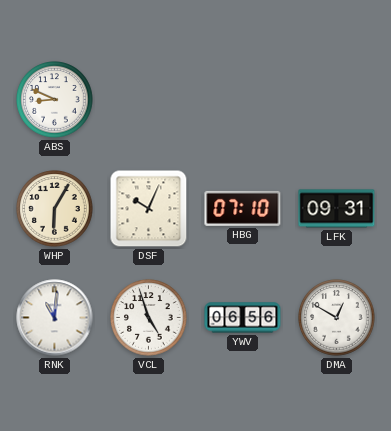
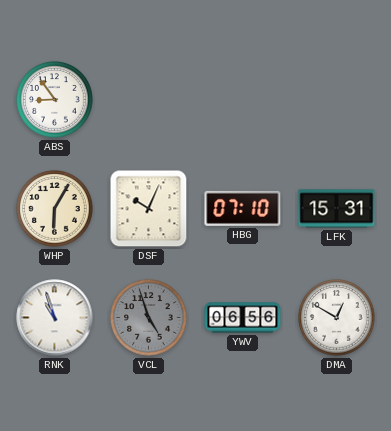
ABS: 8:49 -> 8:54
LFK: 09:31 -> 15:31
RNK: 11:01 -> 10:57
VCL dial: white -> grey
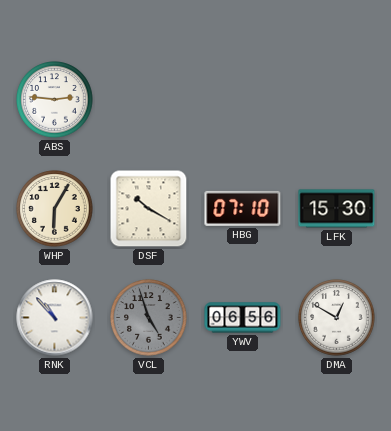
ABS: 8:54 -> 2:46
DSF: 10:04 -> 10:20
LFK: 15:31 -> 15:30
RNK: 10:57 -> 10:53
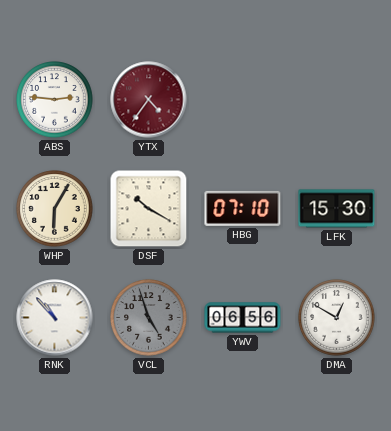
YTX: none -> 4:36
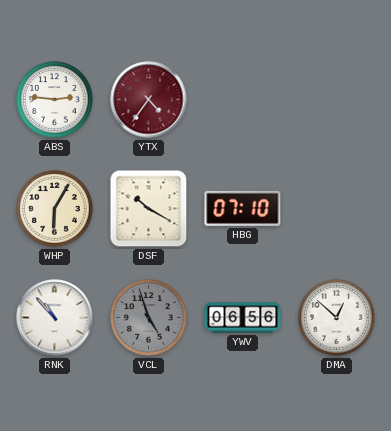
LFK: 15:30 -> none
DMA: 12:50 -> 12:52
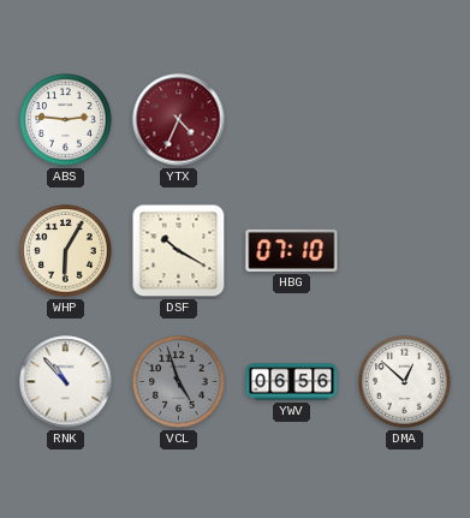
YTX: 4:36 -> 4:34
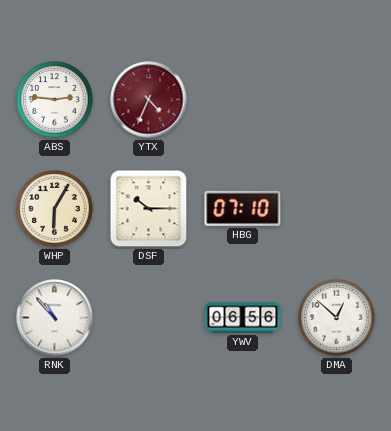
DSF: 10:20 -> 10:15
VCL: 4:57 -> none
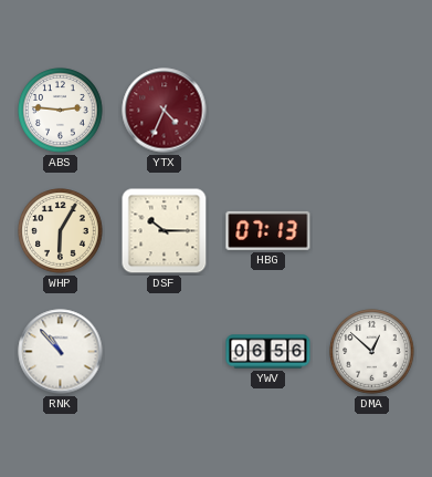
HBG: 07:10 -> 07:13
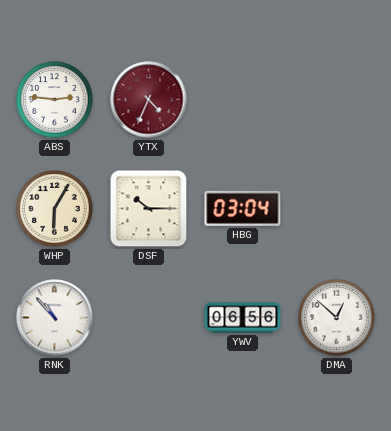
HBG: 07:13 -> 03:04
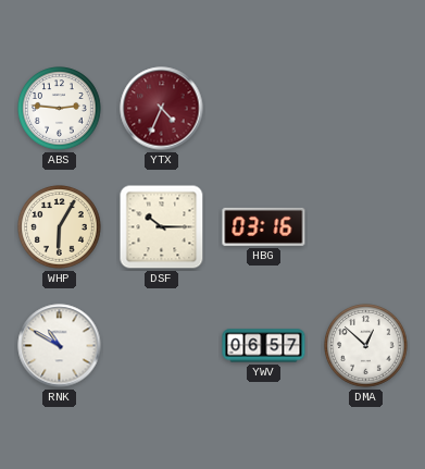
HBG: 03:04 -> 03:16
RNK: 10:53 -> 10:50
YWV: 06:56 -> 06:57
